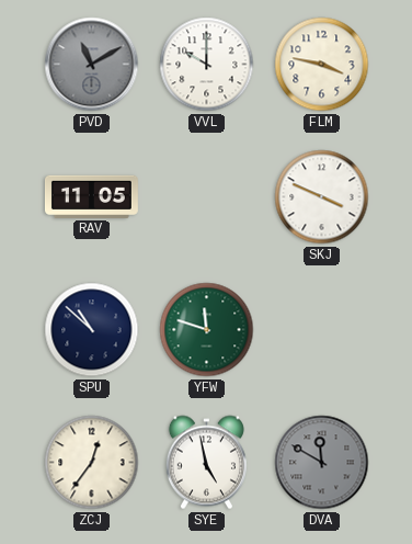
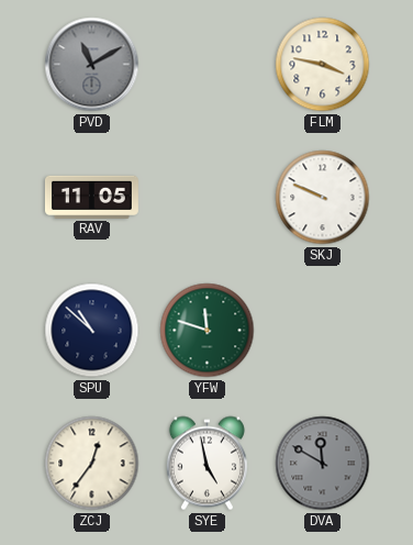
VVL: 10:00 -> none
SKJ: 3:49 -> 9:49
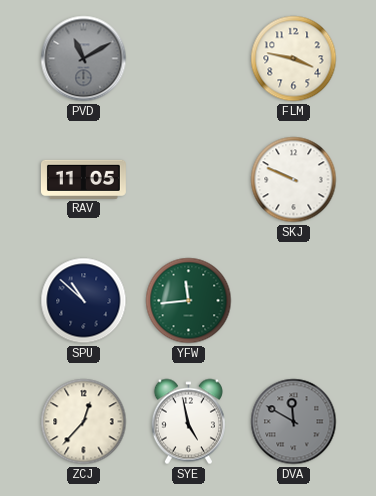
YFW: 11:48 -> 11:44
ZCJ: 12:36 -> 12:37
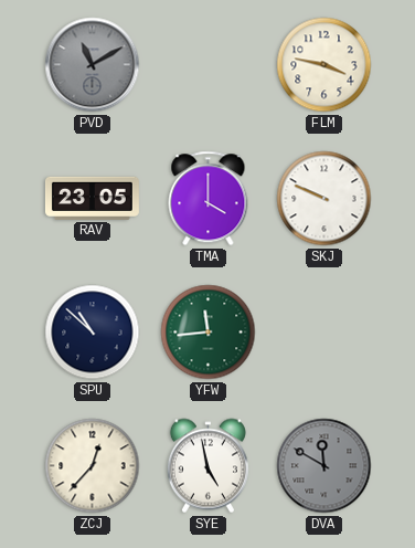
RAV: 11:05 -> 23:05
TMA: none -> 4:00
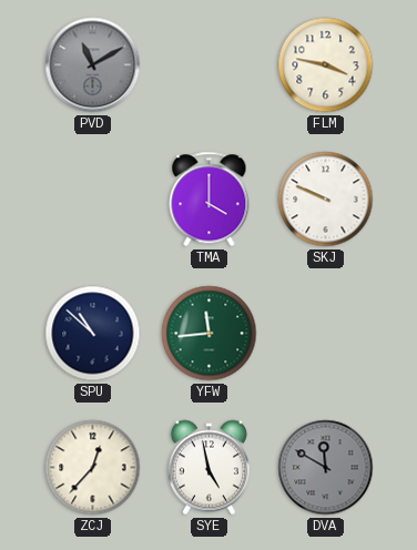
RAV: 23:05 -> none
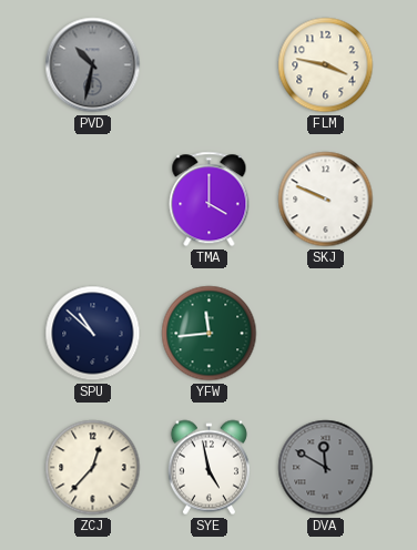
PVD: 11:10 -> 10:32
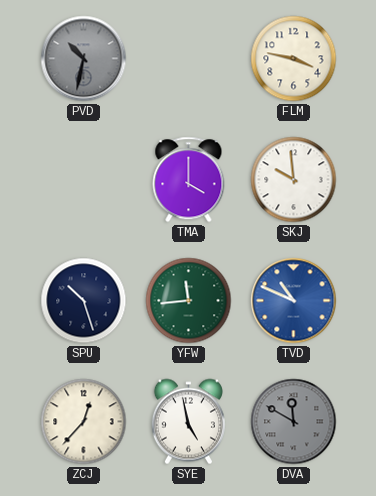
SKJ: 9:49 -> 9:59
SPU: 10:52 -> 10:27
TVD: none -> 10:49
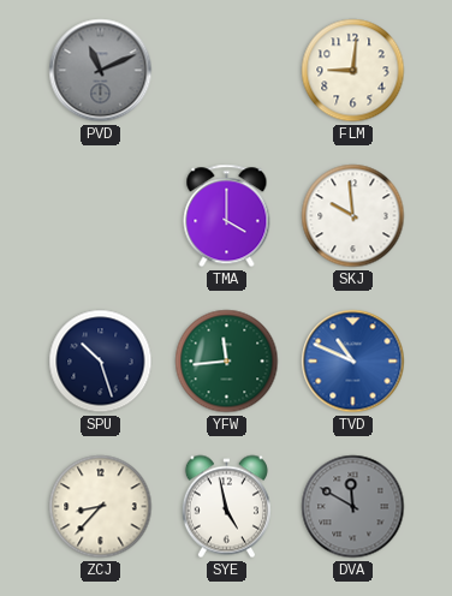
PVD: 10:32 -> 11:11
FLM: 3:47 -> 9:01
ZCJ: 12:37 -> 8:37
